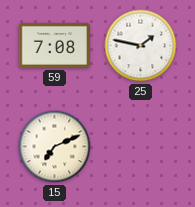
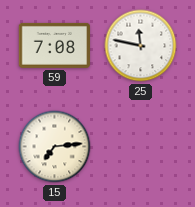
25: 1:47 -> 11:47
15: 7:11 -> 7:14
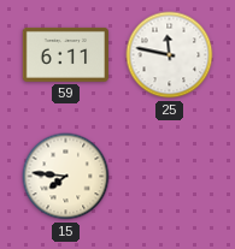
59: 7:08 -> 6:11
15: 7:14 -> 7:46
